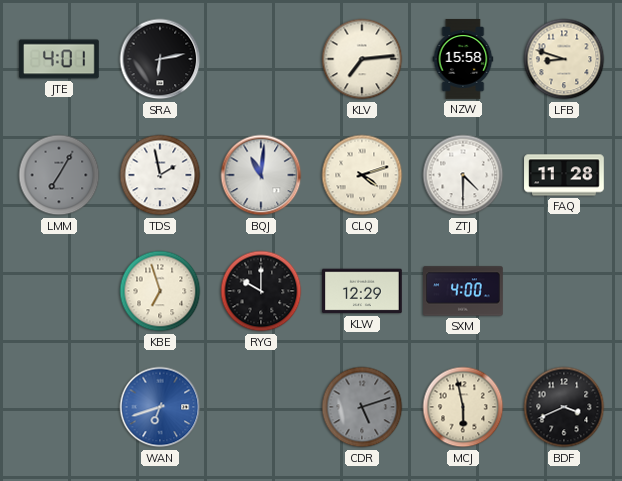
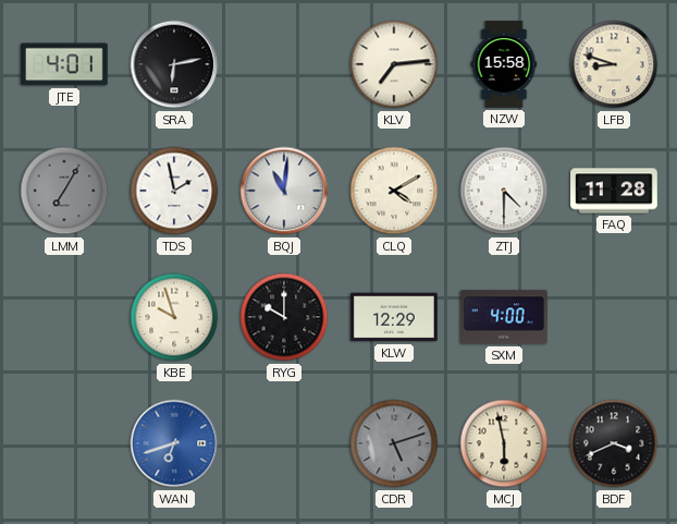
CLQ: 4:12 -> 4:10
KBE: 6:57 -> 9:57
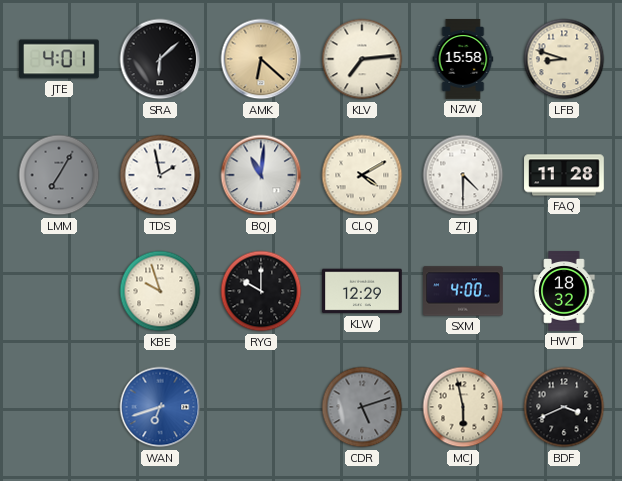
SRA: 6:13 -> 6:08
AMK: none -> 6:22
HWT: none -> 18:32
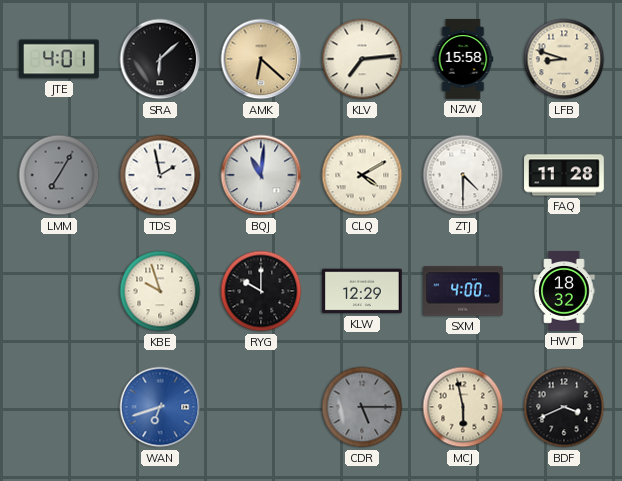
CDR: 5:12 -> 5:15
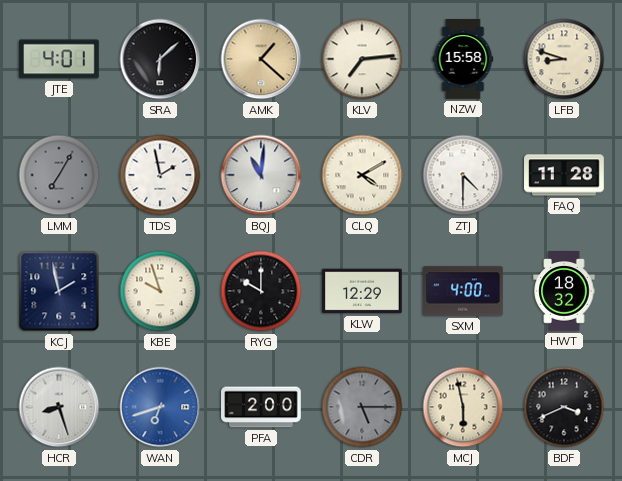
AMK: 6:22 -> 1:22
KCJ: none -> 1:58
HCR: none -> 8:27
PFA: none -> 2:00
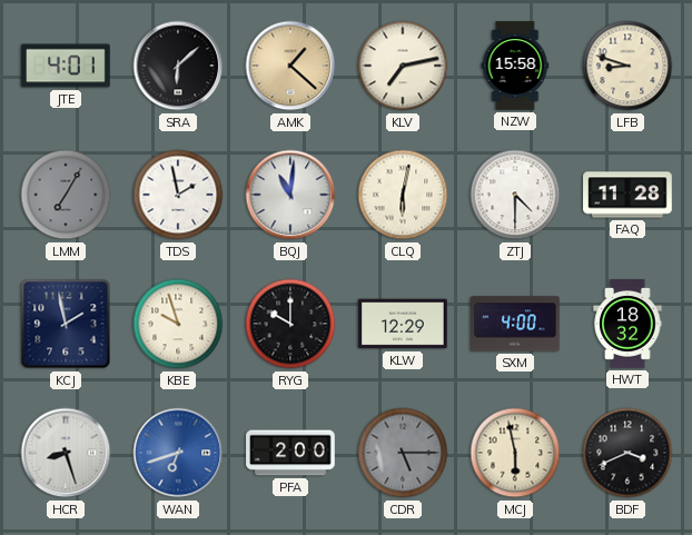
KLV: 7:14 -> 7:13
CLQ: 4:10 -> 6:02
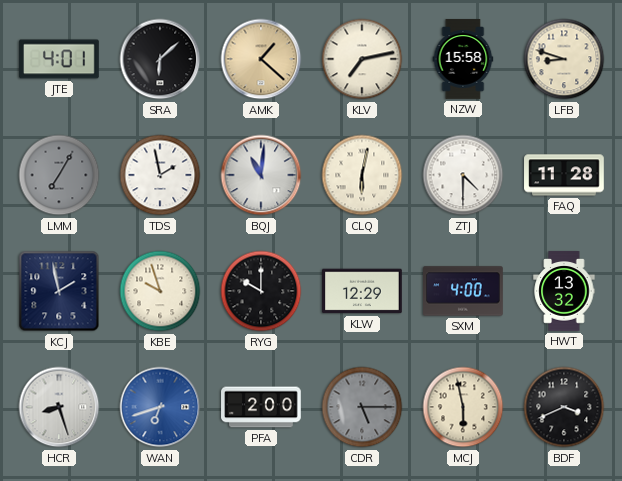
HWT: 18:32 -> 13:32
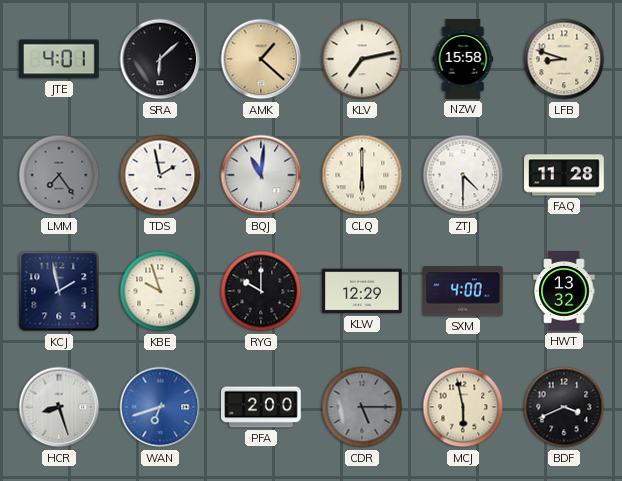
LMM: 7:05 -> 7:24
CLQ: 6:02 -> 6:00
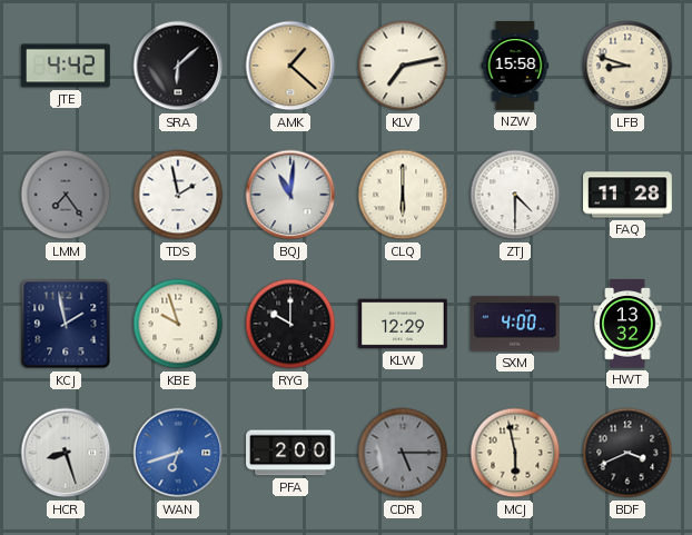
JTE: 4:01 -> 4:42
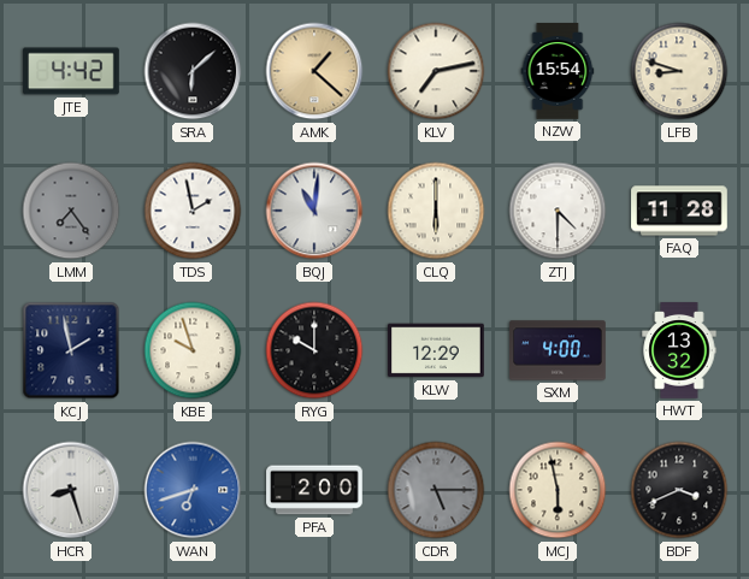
NZW: 15:58 -> 15:54
